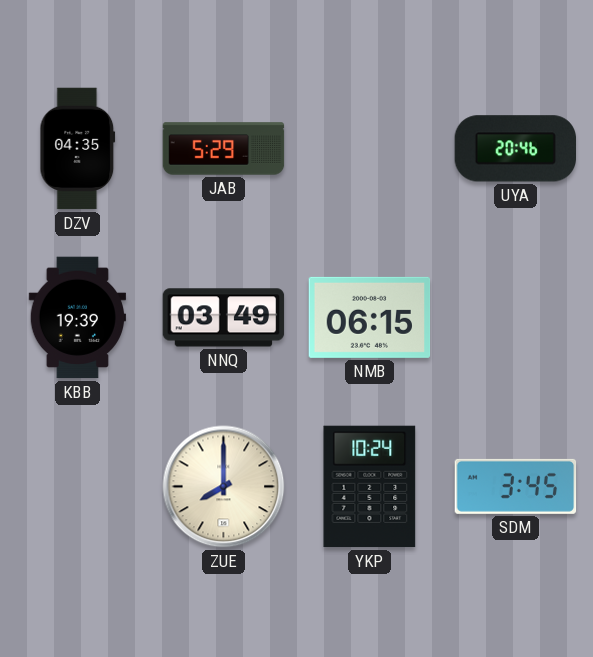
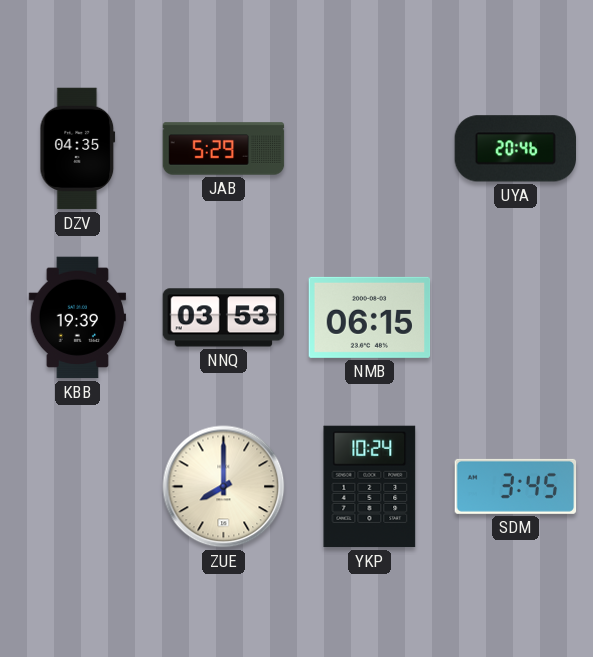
NNQ: 03:49 -> 03:53
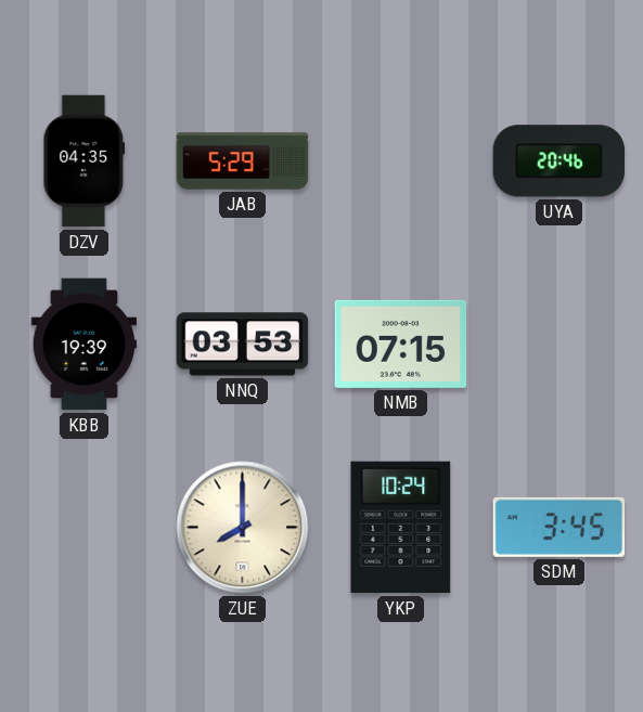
NMB: 06:15 -> 07:15
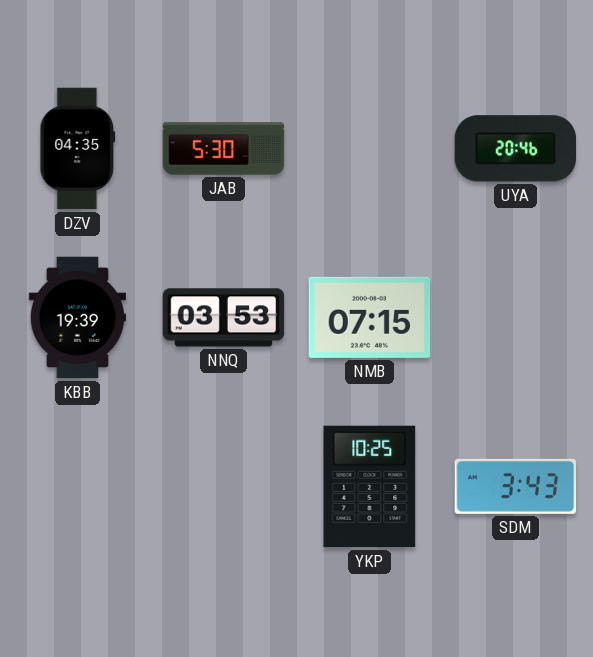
JAB: 5:29 -> 5:30
ZUE: 8:00 -> none
YKP: 10:24 -> 10:25
SDM: 3:45 -> 3:43
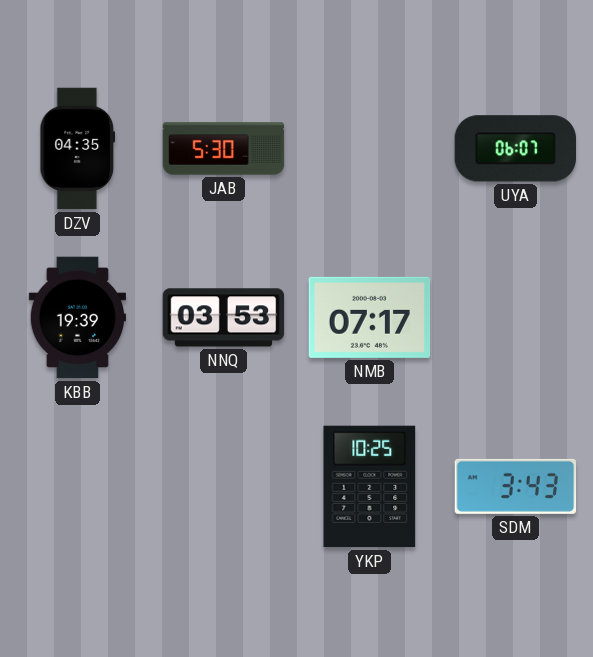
UYA: 20:46 -> 06:07
NMB: 07:15 -> 07:17
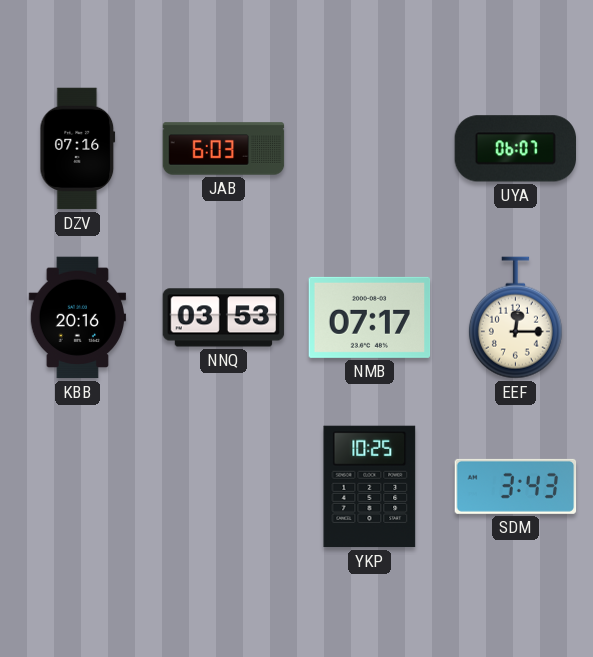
DZV: 04:35 -> 07:16
JAB: 5:30 -> 6:03
KBB: 19:39 -> 20:16
EEF: none -> 12:15
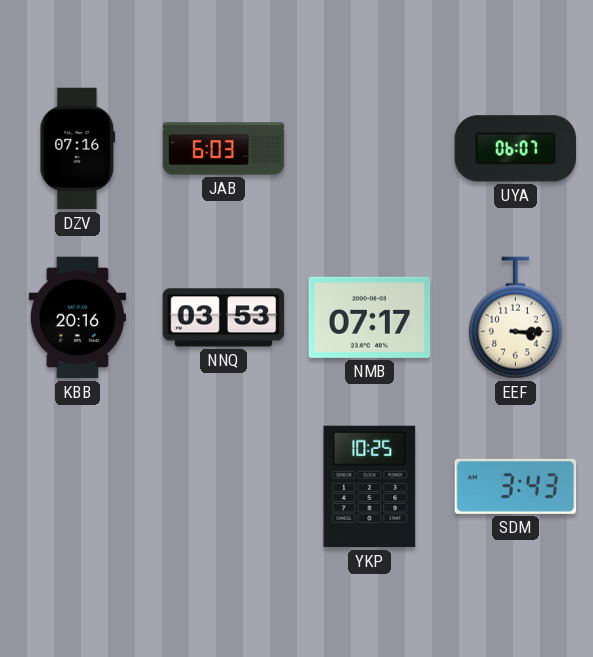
EEF: 12:15 -> 3:15
